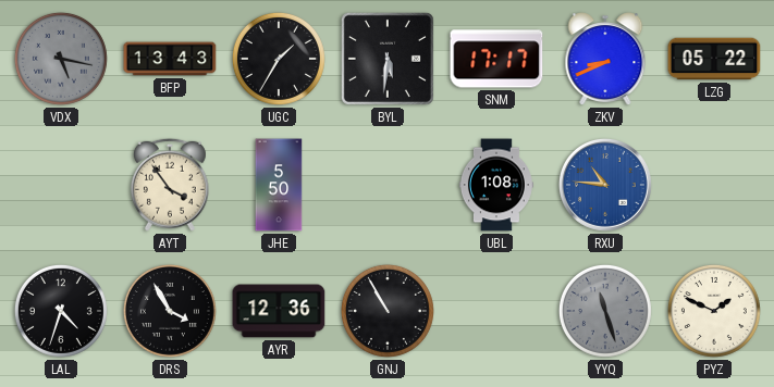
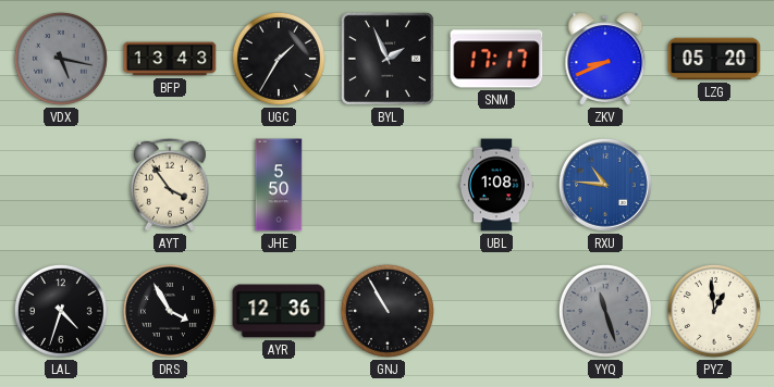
BYL: 5:31 -> 1:56
LZG: 05:22 -> 05:20
PYZ: 1:49 -> 12:59
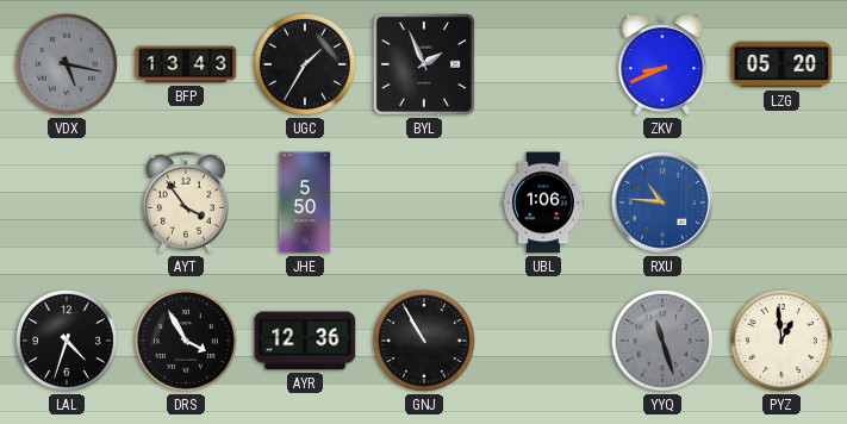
SNM: 17:17 -> none
UBL: 1:08 -> 1:06
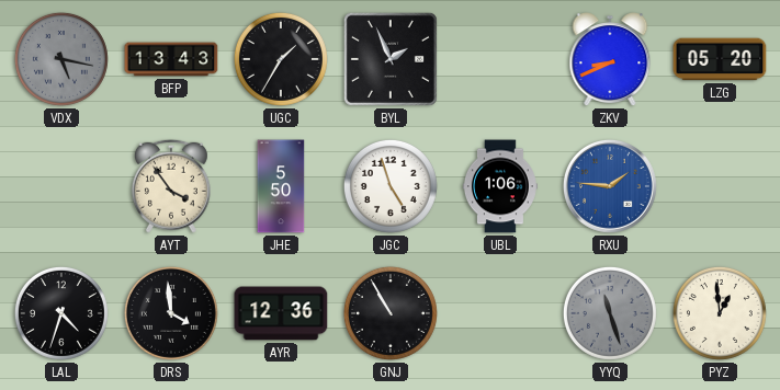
JGC: none -> 4:57
RXU: 10:46 -> 1:46
DRS: 3:55 -> 3:59
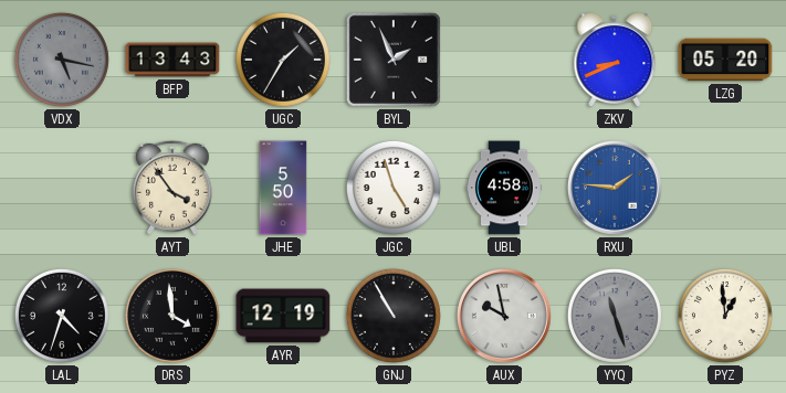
UBL: 1:06 -> 4:58
AYR: 12:36 -> 12:19
AUX: none -> 9:58
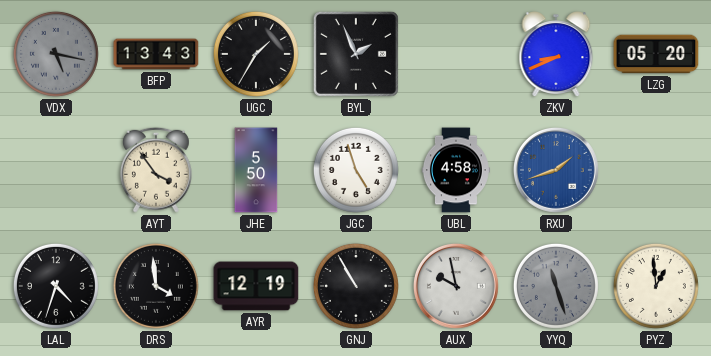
RXU: 1:46 -> 1:42
